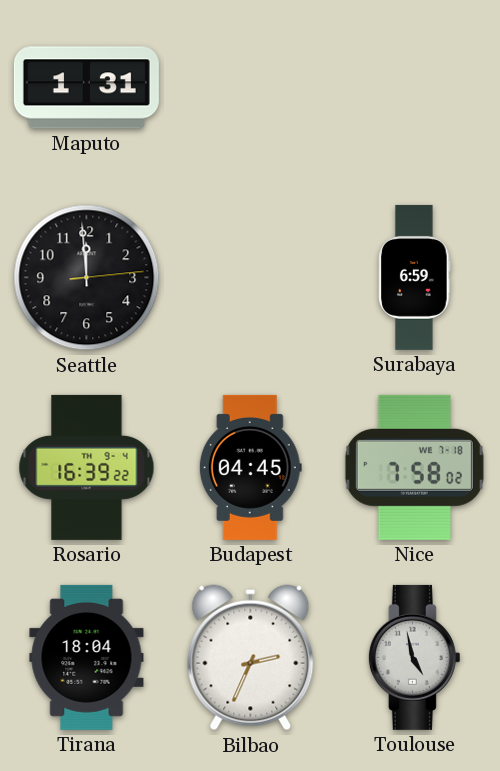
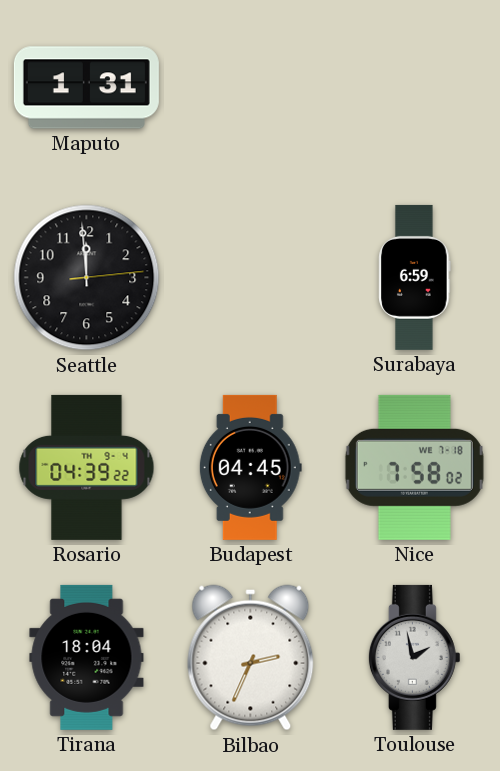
Rosario: 16:39 -> 04:39
Toulouse: 4:58 -> 1:58
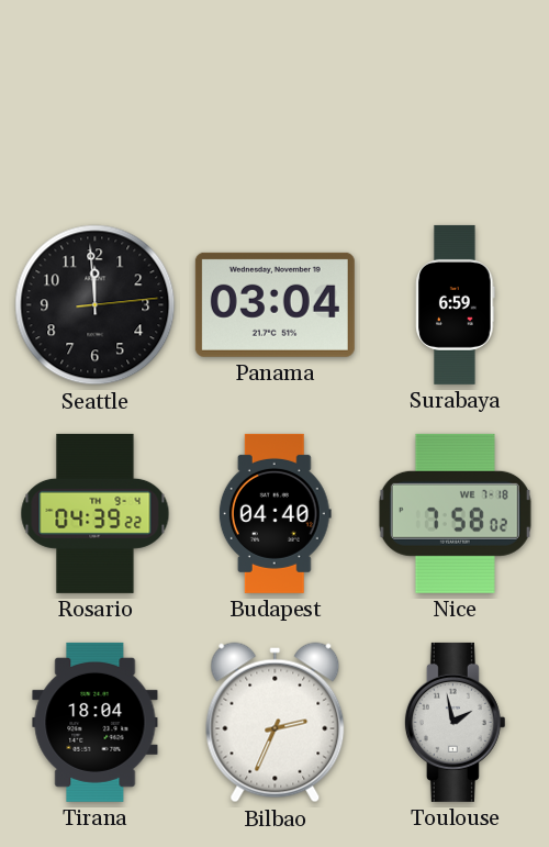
Maputo: 1:31 -> none
Panama: none -> 03:04
Budapest: 04:45 -> 04:40
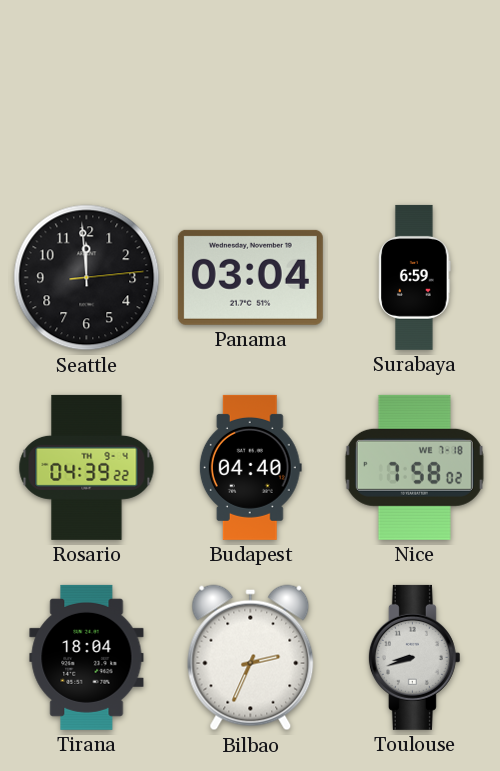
Toulouse: 1:58 -> 8:42
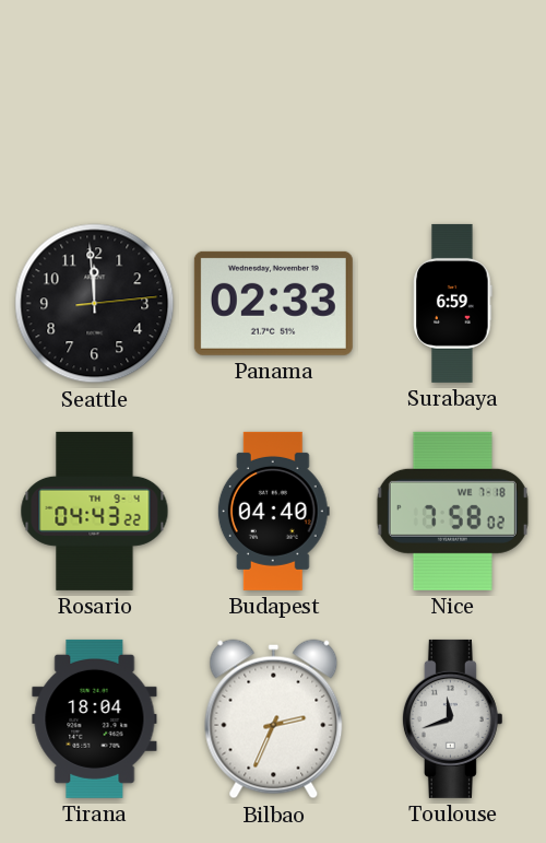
Panama: 03:04 -> 02:33
Rosario: 04:39 -> 04:43
Toulouse: 8:42 -> 11:42
